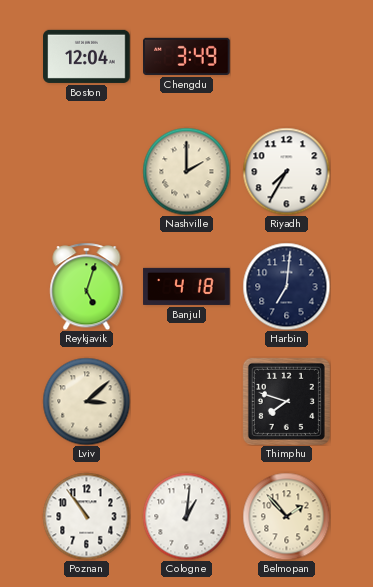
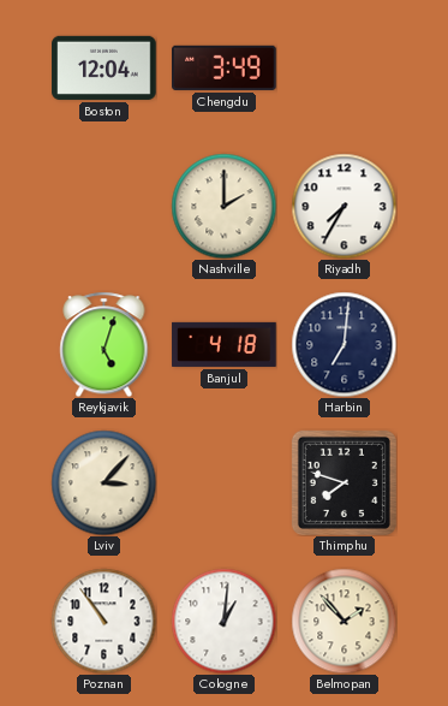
Lviv: 3:08 -> 3:07
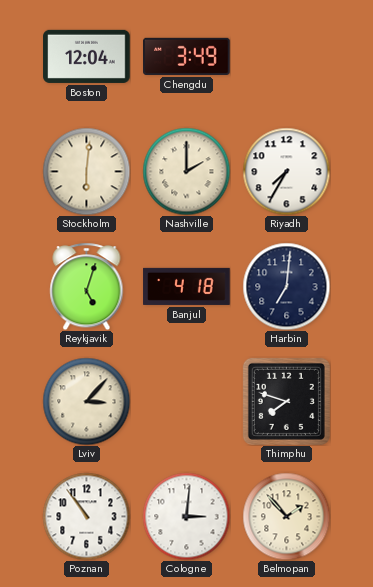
Stockholm: none -> 6:01
Cologne: 1:01 -> 3:01
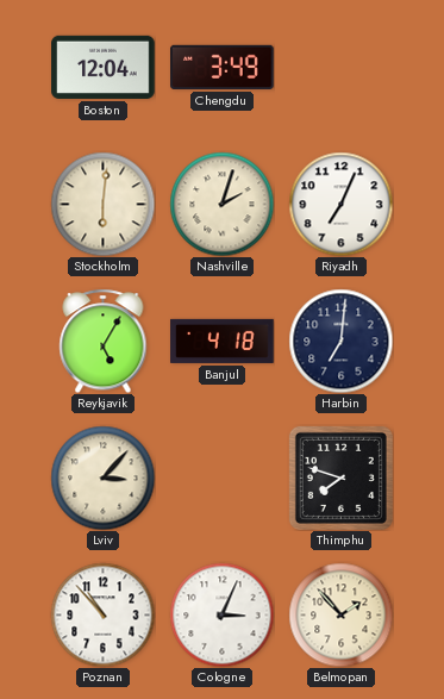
Nashville: 2:00 -> 2:03
Riyadh: 7:35 -> 7:04
Reykjavik: 5:03 -> 5:05
Poznan: 10:54 -> 10:53
Cologne: 3:01 -> 3:04
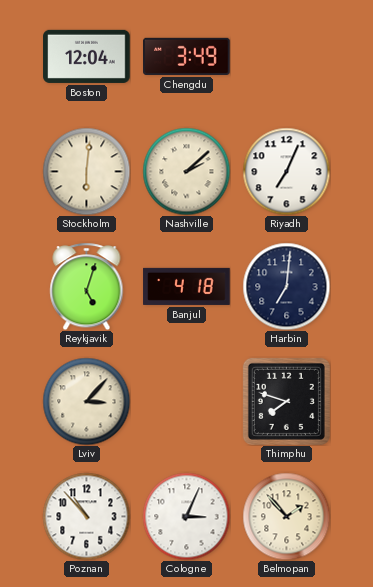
Nashville: 2:03 -> 2:08
Reykjavik: 5:05 -> 5:03
